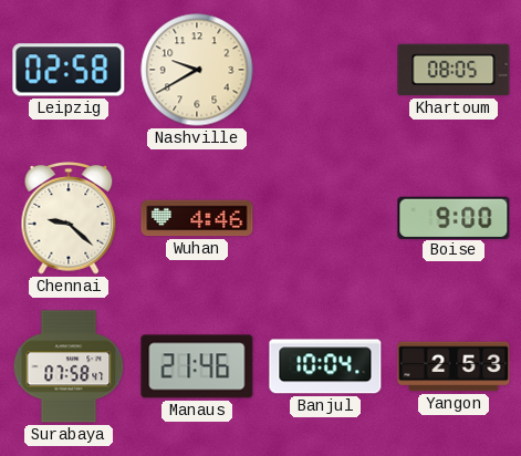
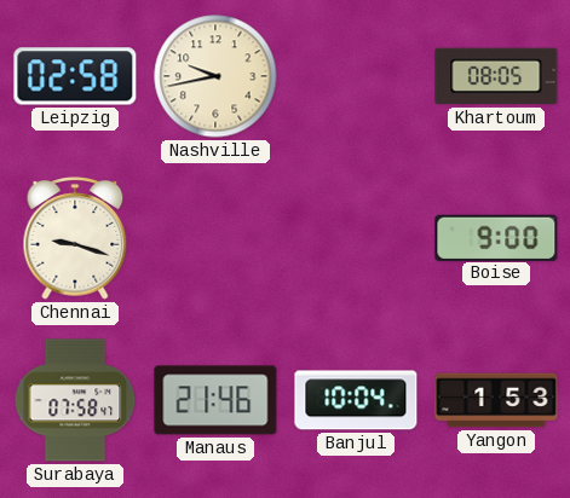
Nashville: 9:40 -> 9:43
Chennai: 9:22 -> 9:18
Wuhan: 4:46 -> none
Yangon: 2:53 -> 1:53
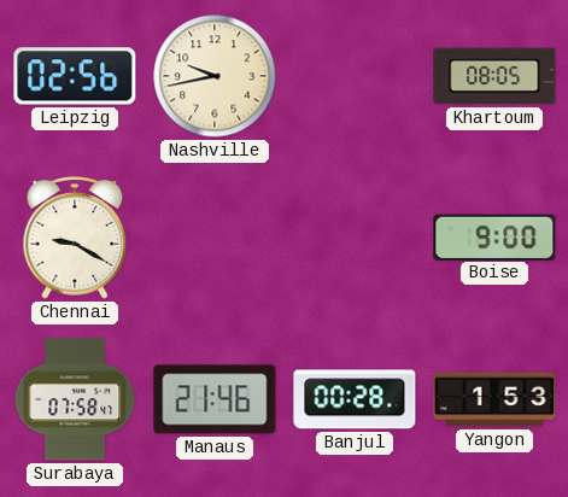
Leipzig: 02:58 -> 02:56
Chennai: 9:18 -> 9:20
Banjul: 10:04 -> 00:28
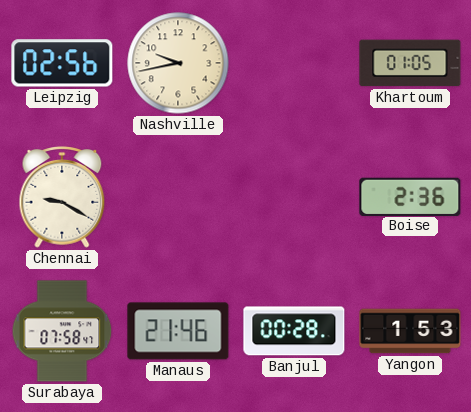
Khartoum: 08:05 -> 01:05
Boise: 9:00 -> 2:36
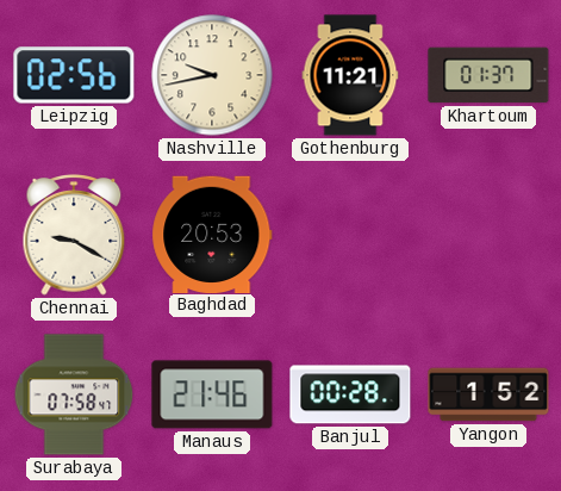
Gothenburg: none -> 11:21
Khartoum: 01:05 -> 01:37
Baghdad: none -> 20:53
Boise: 2:36 -> none
Yangon: 1:53 -> 1:52
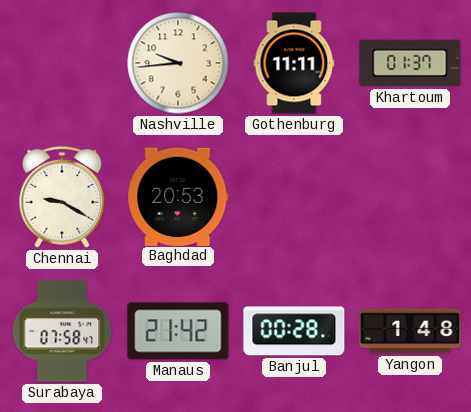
Leipzig: 02:56 -> none
Nashville: 9:43 -> 9:44
Gothenburg: 11:21 -> 11:11
Manaus: 21:46 -> 21:42
Yangon: 1:52 -> 1:48
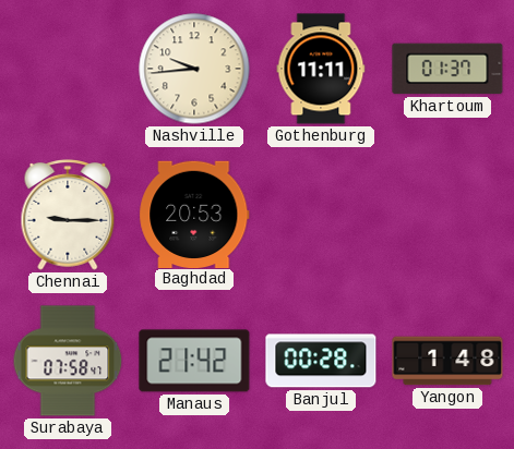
Chennai: 9:20 -> 9:15
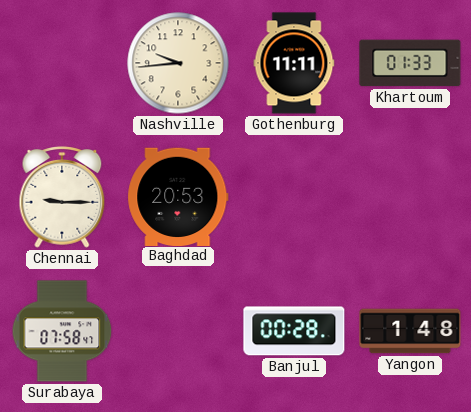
Khartoum: 01:37 -> 01:33
Manaus: 21:42 -> none
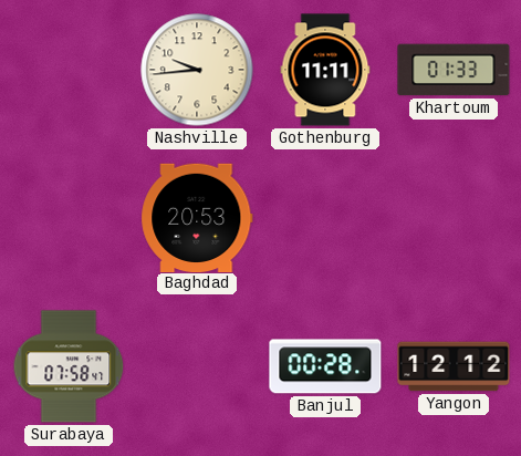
Chennai: 9:15 -> none
Yangon: 1:48 -> 12:12
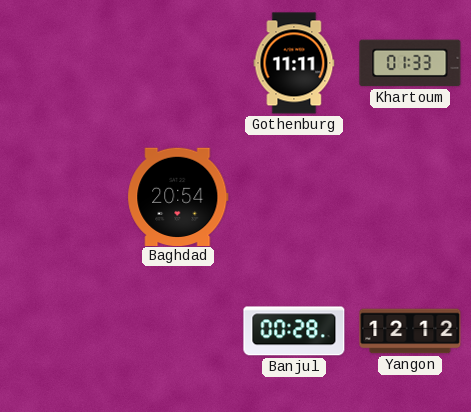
Nashville: 9:44 -> none
Baghdad: 20:53 -> 20:54
Surabaya: 07:58 -> none
